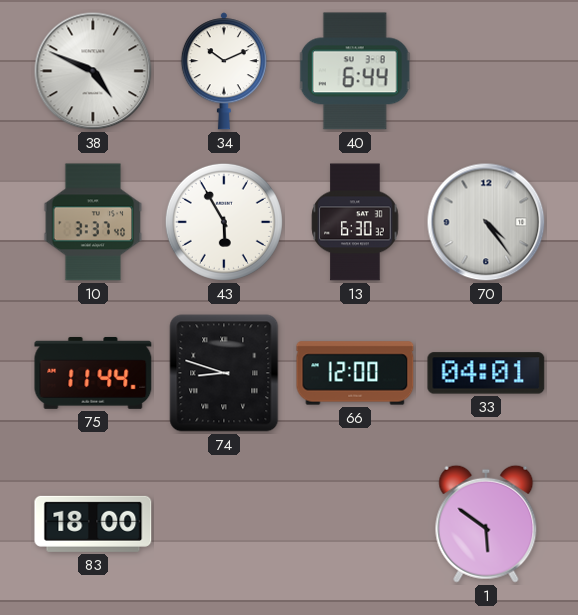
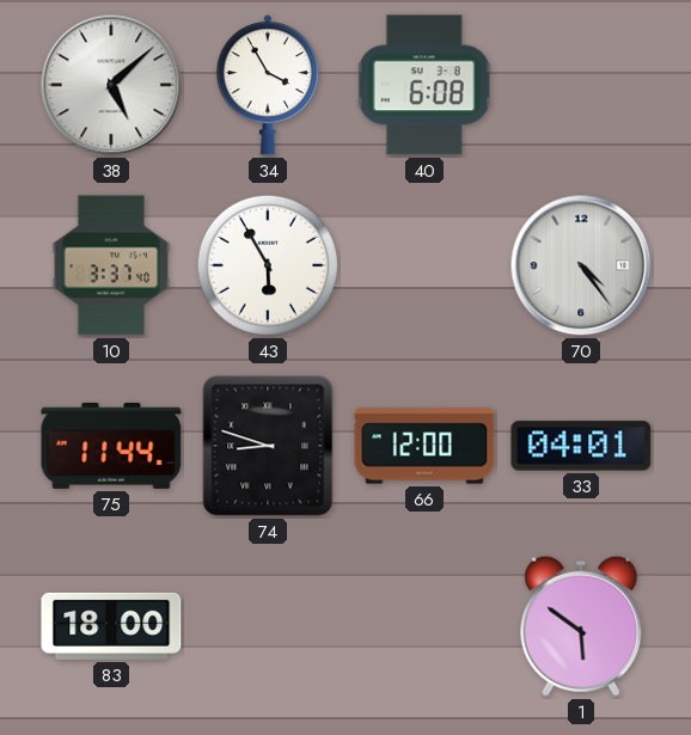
38: 4:49 -> 5:08
34: 10:11 -> 3:55
40: 6:44 -> 6:08
13: 6:30 -> none
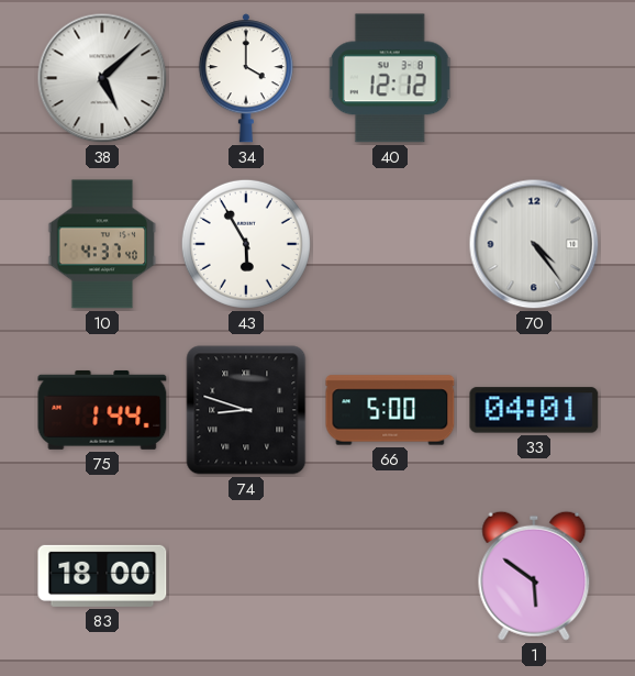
34: 3:55 -> 4:00
40: 6:08 -> 12:12
10: 3:37 -> 4:37
75: 11:44 -> 1:44
66: 12:00 -> 5:00
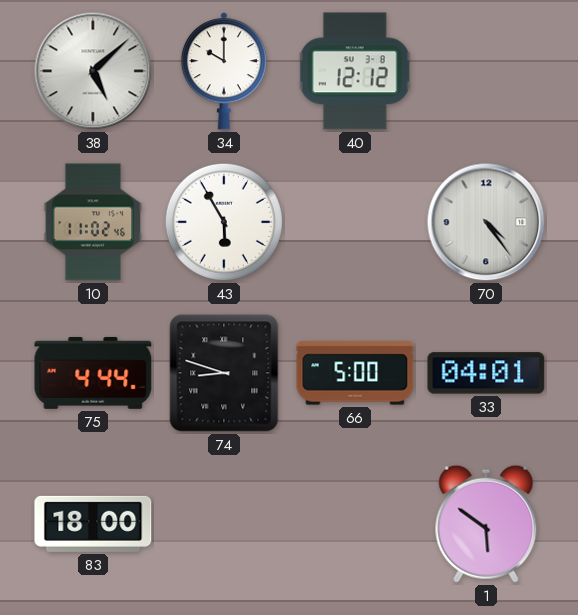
34: 4:00 -> 10:00
10: 4:37 -> 11:02
75: 1:44 -> 4:44
